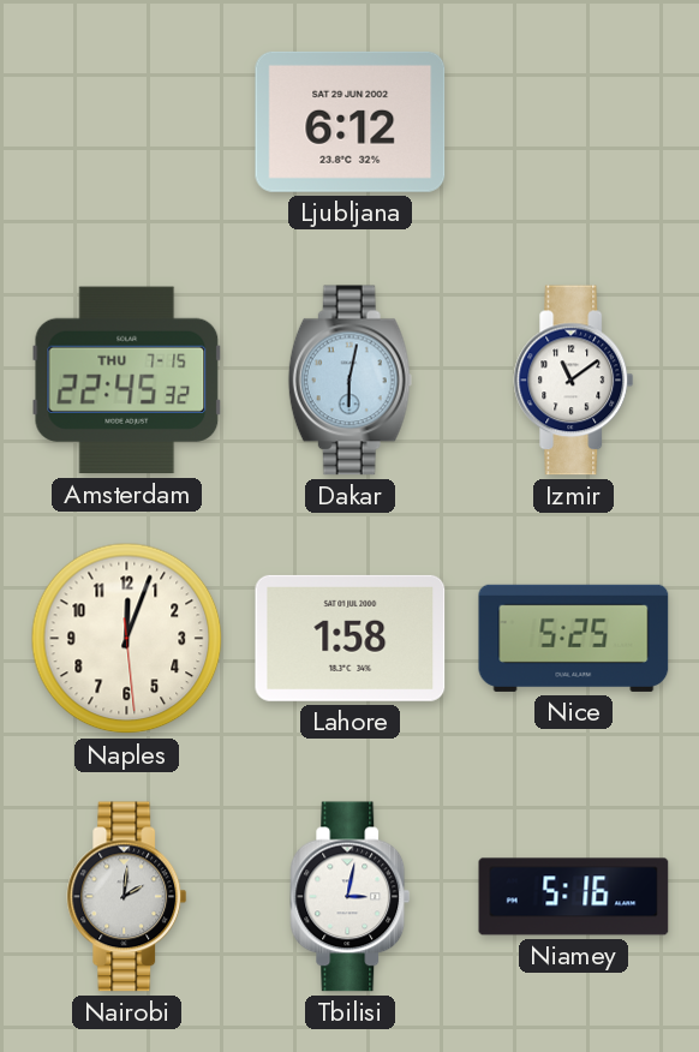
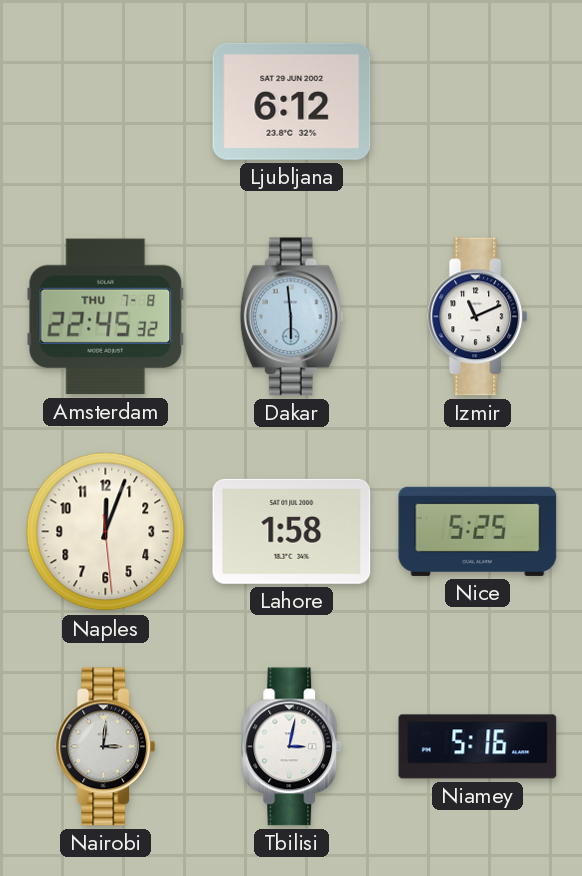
Amsterdam date: THU 7-15 -> THU 7-8
Dakar: 6:02 -> 5:59
Izmir: 11:09 -> 11:11
Nairobi: 2:01 -> 3:01
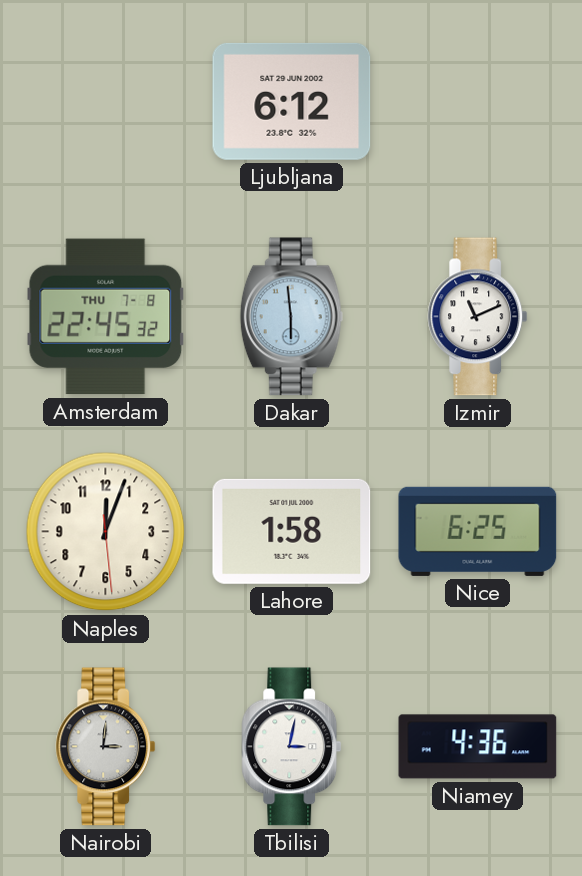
Nice: 5:25 -> 6:25
Niamey: 5:16 -> 4:36
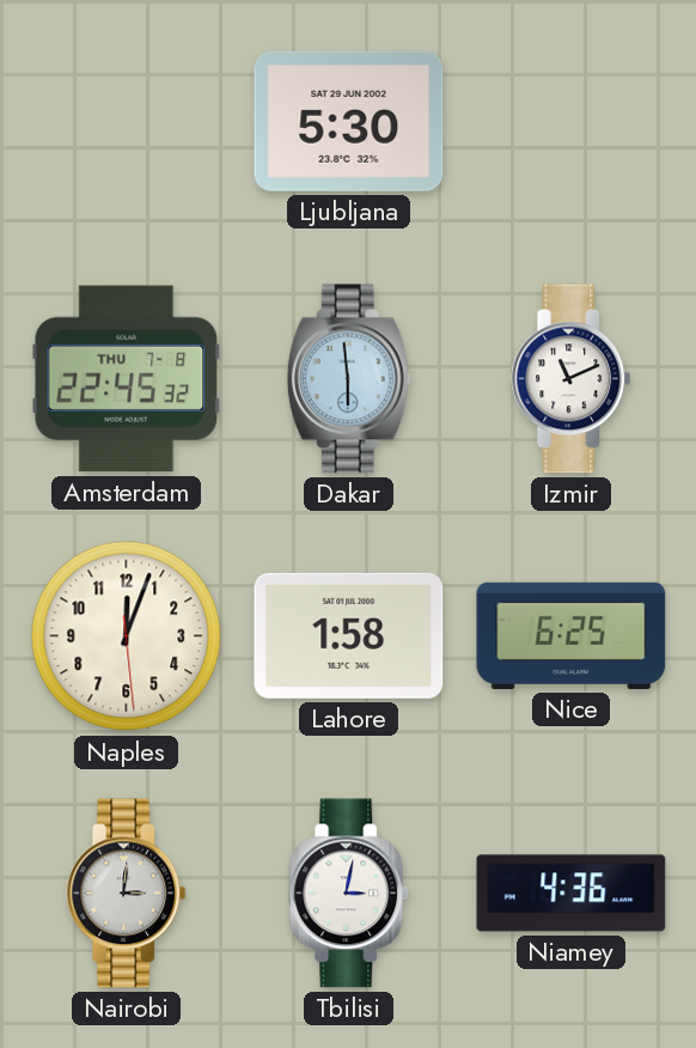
Ljubljana: 6:12 -> 5:30
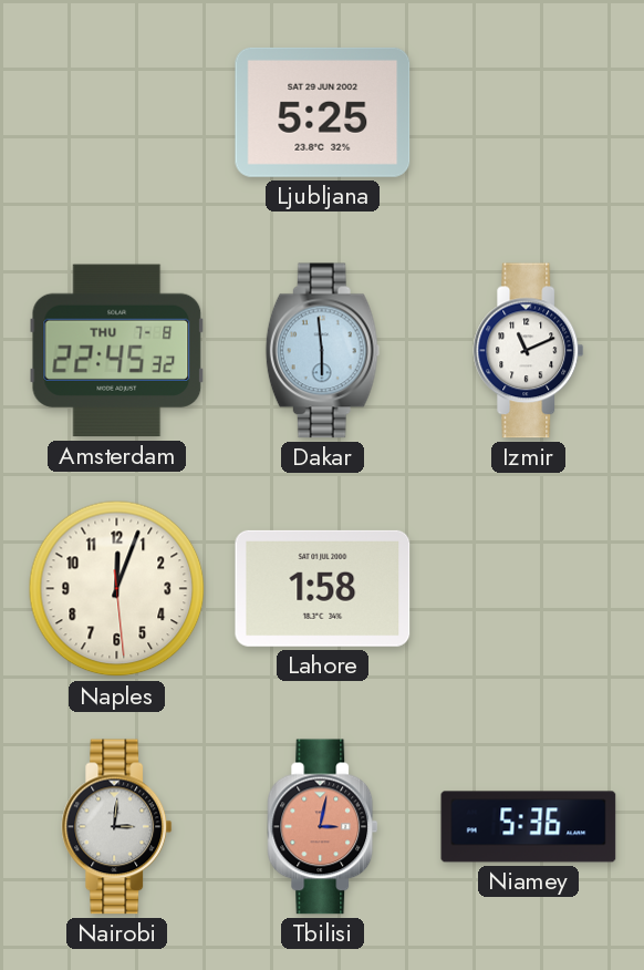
Ljubljana: 5:30 -> 5:25
Nice: 6:25 -> none
Tbilisi dial: white -> salmon
Niamey: 4:36 -> 5:36
